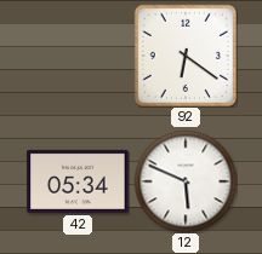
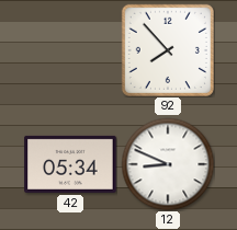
92: 6:21 -> 7:53
12: 5:49 -> 8:49
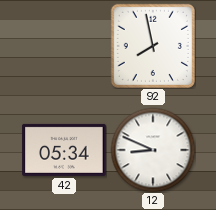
92: 7:53 -> 7:58
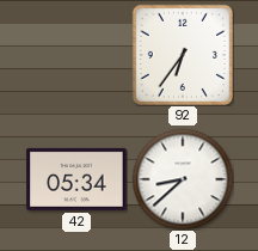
92: 7:58 -> 6:36
12: 8:49 -> 8:38
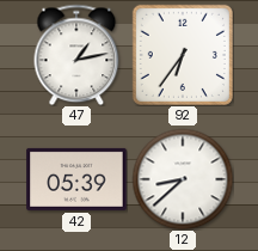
47: none -> 1:13
42: 05:34 -> 05:39
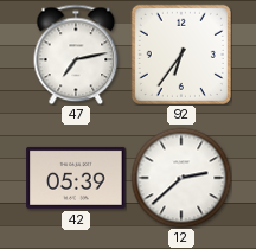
47: 1:13 -> 7:13
12: 8:38 -> 2:38
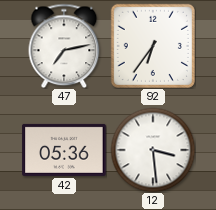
42: 05:39 -> 05:36
12: 2:38 -> 3:29
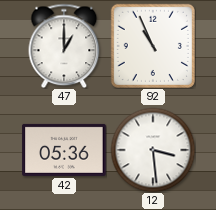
47: 7:13 -> 1:00
92: 6:36 -> 10:56
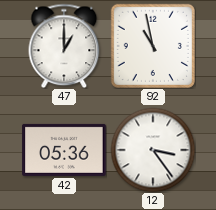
92: 10:56 -> 10:58
12: 3:29 -> 3:24
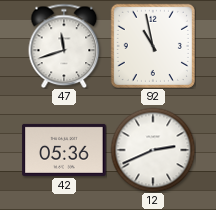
47: 1:00 -> 11:42
12: 3:24 -> 2:41
